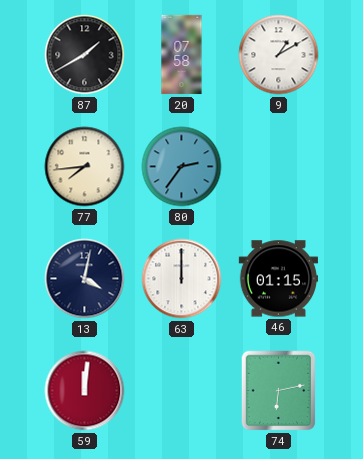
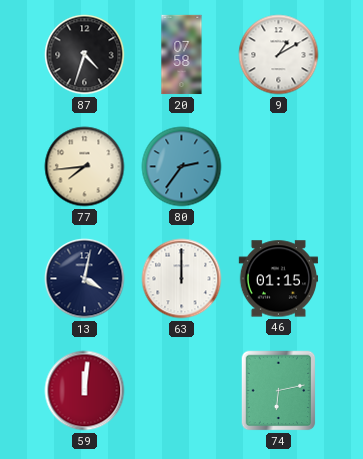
87: 1:40 -> 4:33
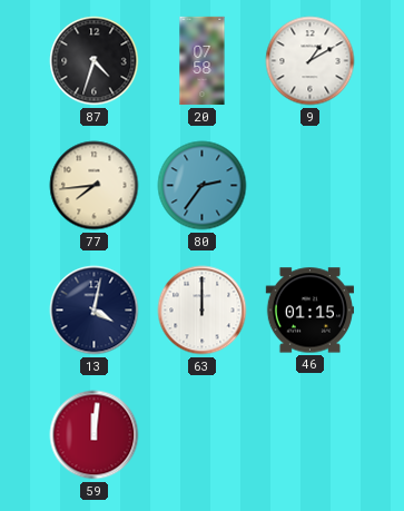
74: 6:13 -> none
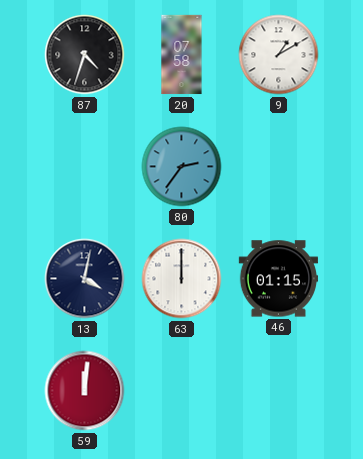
77: 7:44 -> none
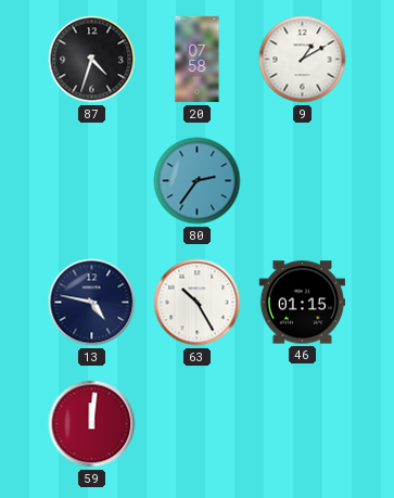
13: 4:02 -> 4:47
63: 12:00 -> 10:25
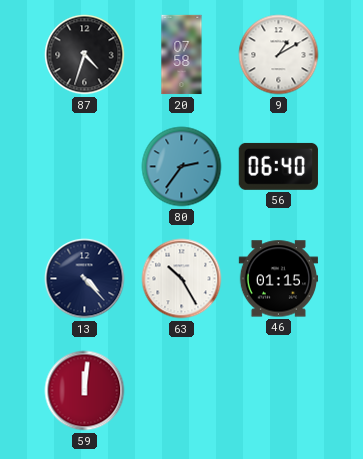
56: none -> 06:40
13: 4:47 -> 4:23
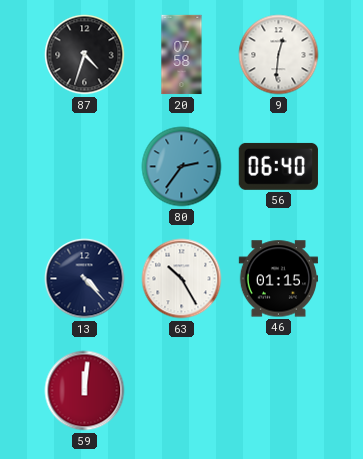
9: 1:10 -> 12:31
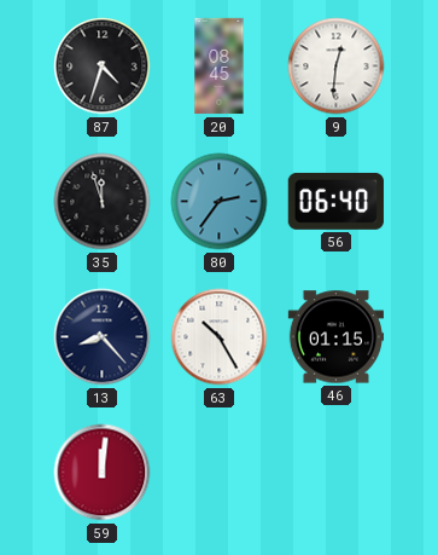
20: 07:58 -> 08:45
35: none -> 11:57
13: 4:23 -> 8:23
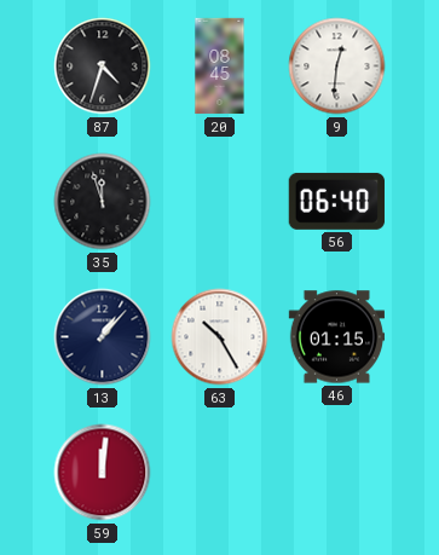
80: 2:36 -> none
13: 8:23 -> 1:07
